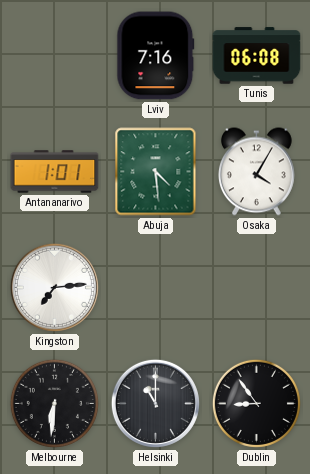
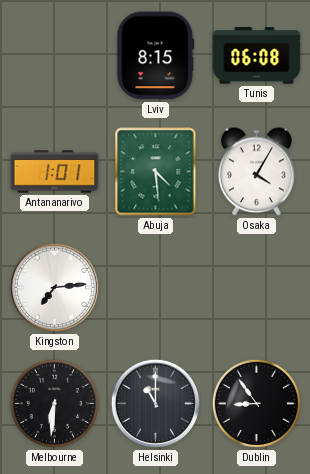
Lviv: 7:16 -> 8:15
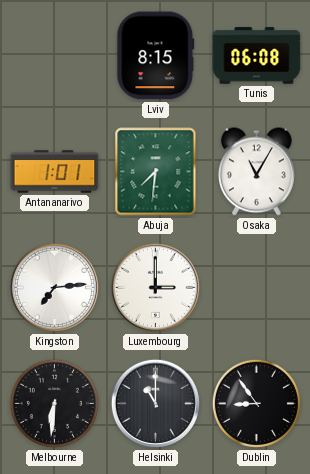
Abuja: 4:29 -> 7:31
Osaka: 4:05 -> 11:05
Luxembourg: none -> 3:00
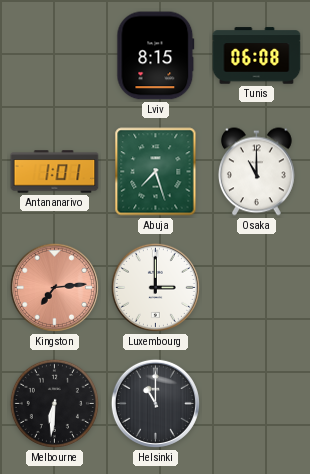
Abuja: 7:31 -> 7:27
Osaka: 11:05 -> 11:00
Kingston dial: white -> salmon
Dublin: 8:54 -> none
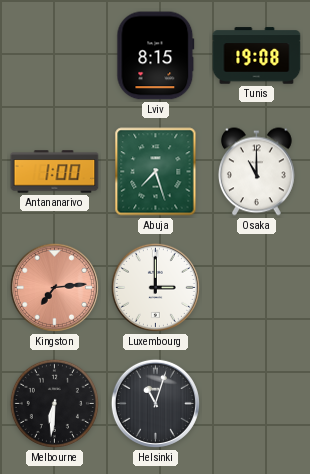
Tunis: 06:08 -> 19:08
Antananarivo: 1:01 -> 1:00
Helsinki: 11:00 -> 11:03
